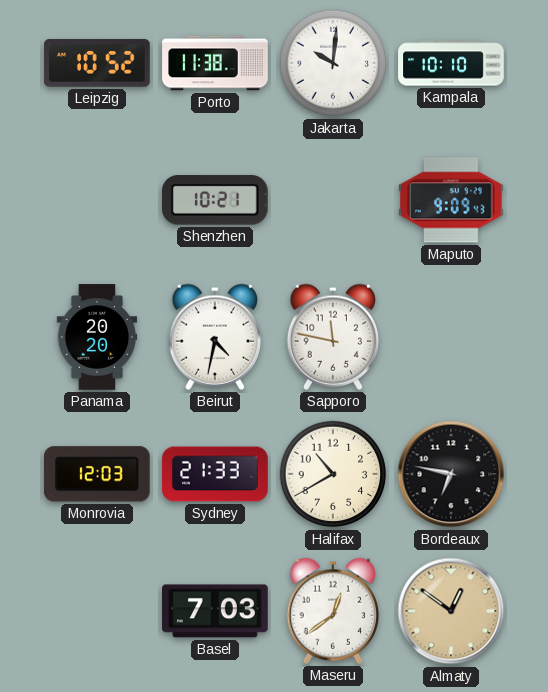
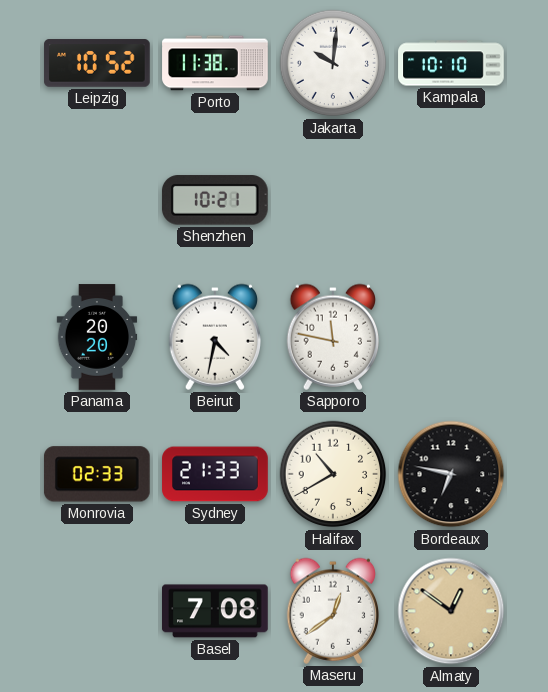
Maputo: 9:09 -> none
Monrovia: 12:03 -> 02:33
Basel: 7:03 -> 7:08
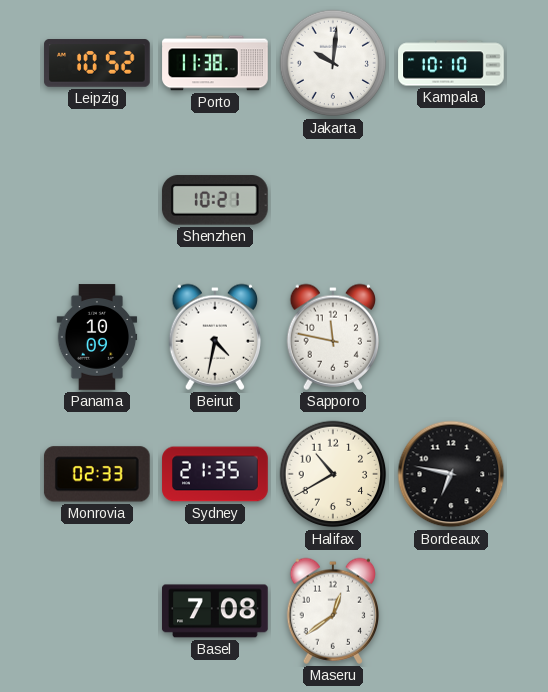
Panama: 20:20 -> 10:09
Sydney: 21:33 -> 21:35
Almaty: 12:51 -> none
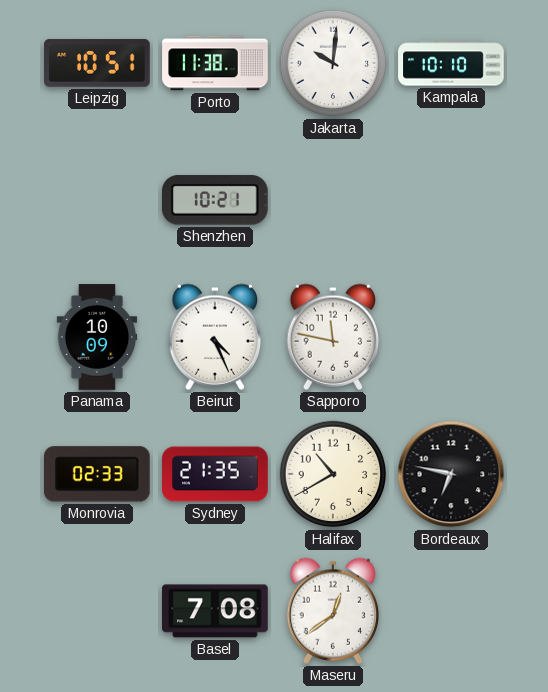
Leipzig: 10:52 -> 10:51
Beirut: 4:32 -> 4:26
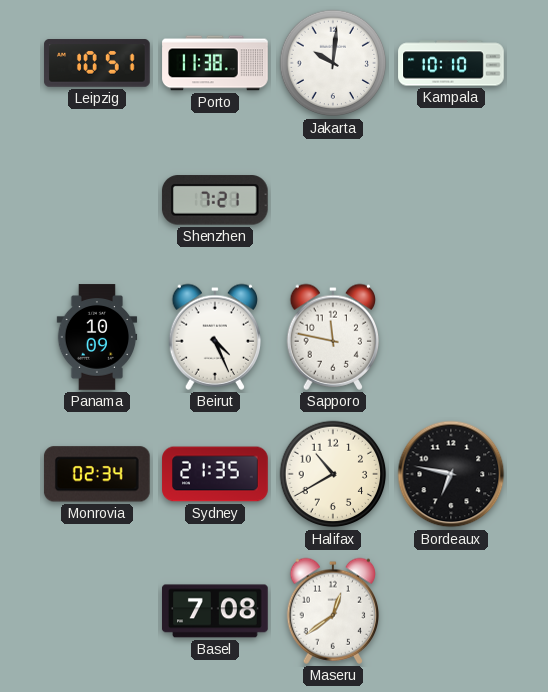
Shenzhen: 10:21 -> 7:21
Monrovia: 02:33 -> 02:34
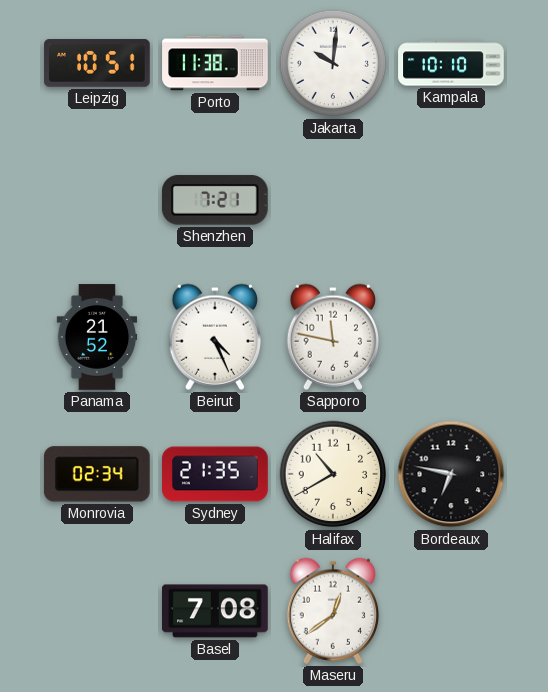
Panama: 10:09 -> 21:52
